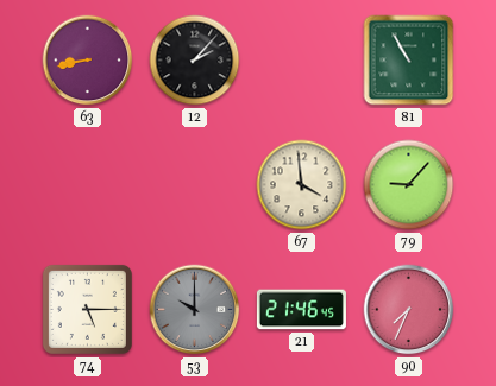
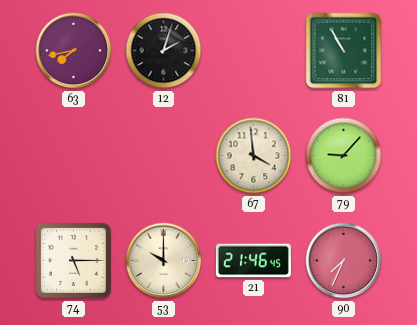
63: 8:43 -> 7:43
12: 2:07 -> 2:03
53 dial: grey -> cream
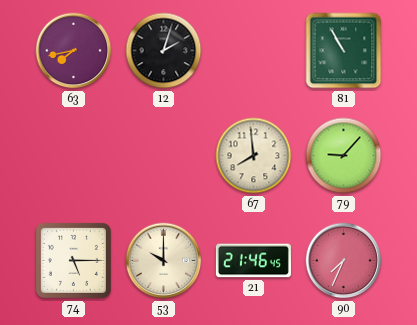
67: 3:59 -> 7:59
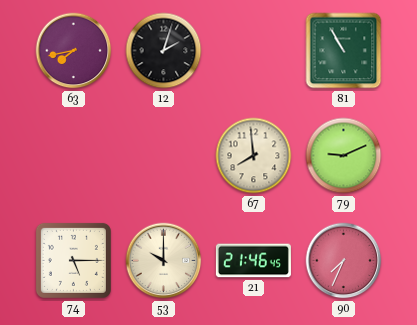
79: 9:07 -> 9:11
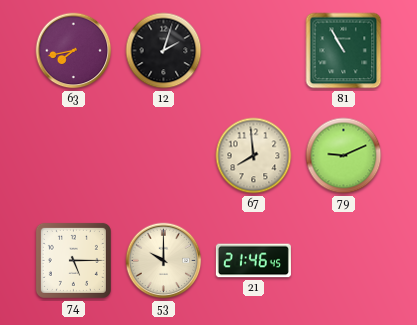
90: 7:34 -> none
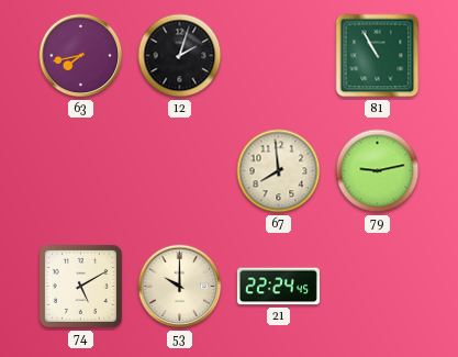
79: 9:11 -> 9:13
74: 5:15 -> 5:10
21: 21:46 -> 22:24
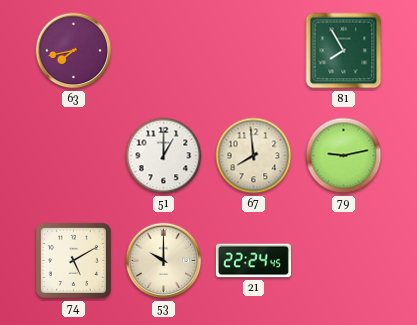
12: 2:03 -> none
81: 10:55 -> 7:55
51: none -> 1:00
